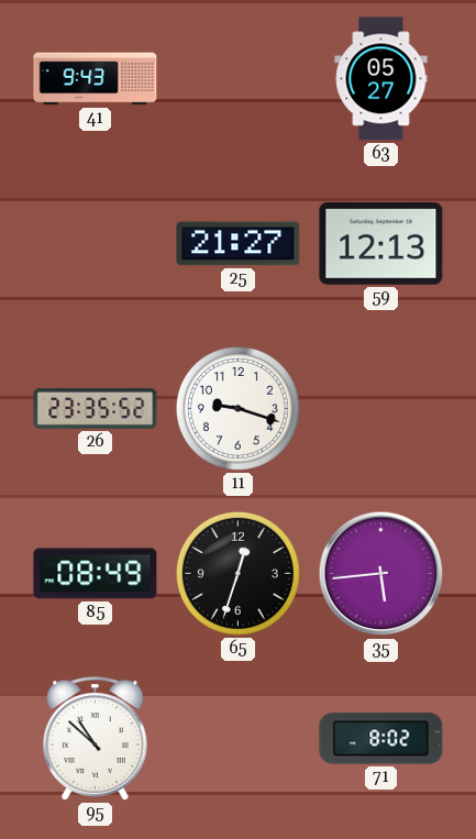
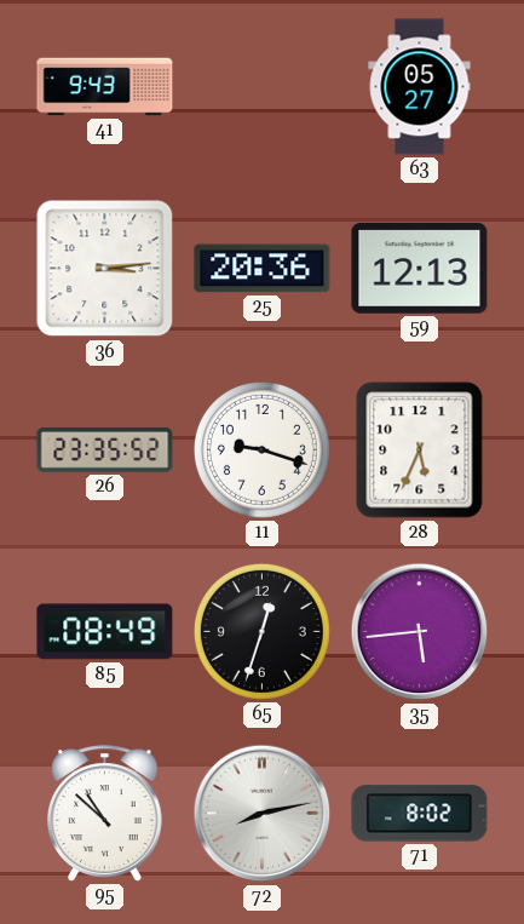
36: none -> 3:14
25: 21:27 -> 20:36
28: none -> 5:34
72: none -> 8:13
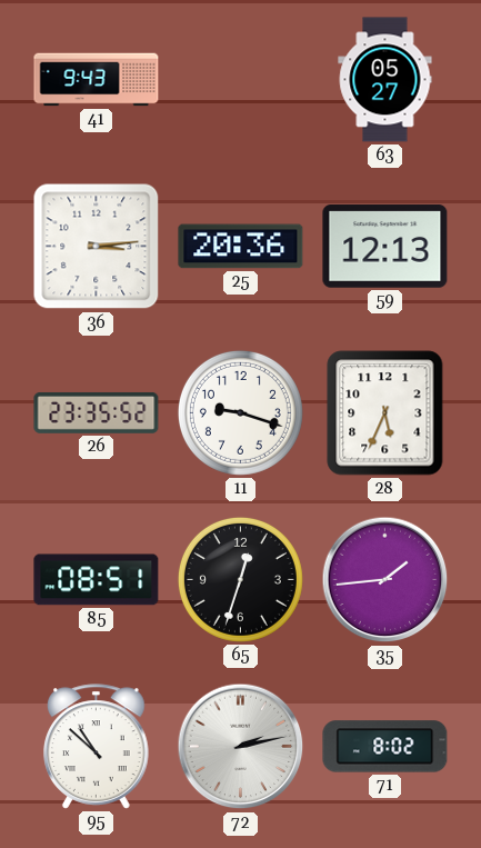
85: 08:49 -> 08:51
35: 5:44 -> 1:44
72: 8:13 -> 2:13
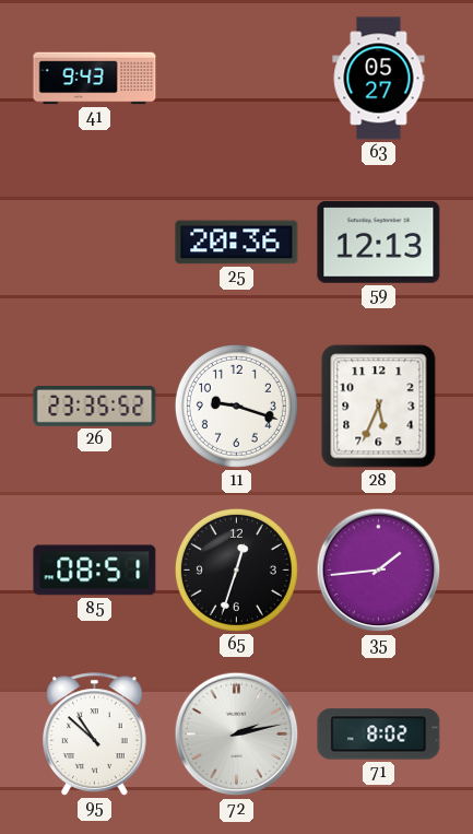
36: 3:14 -> none
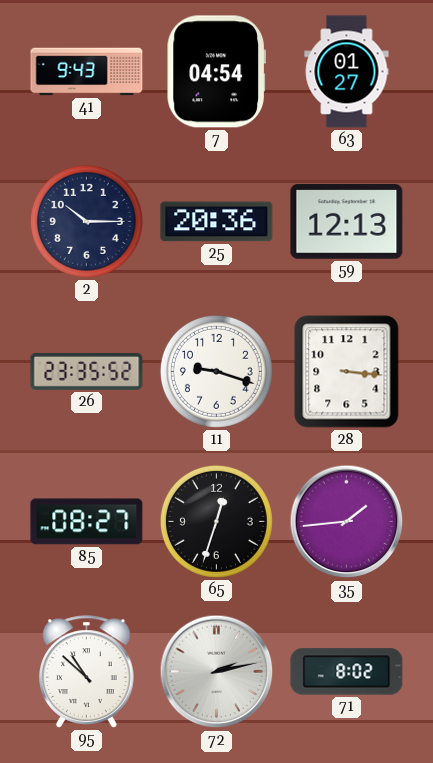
7: none -> 04:54
63: 05:27 -> 01:27
2: none -> 10:15
28: 5:34 -> 3:16
85: 08:51 -> 08:27
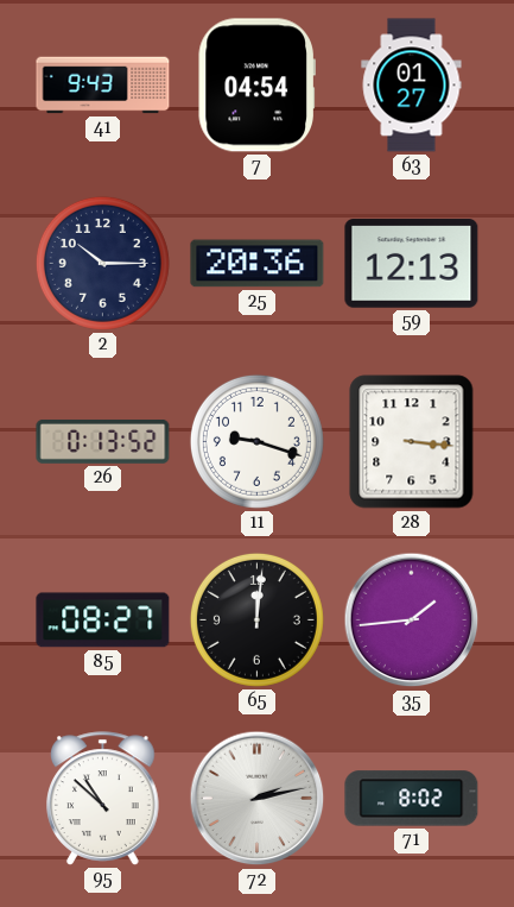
26: 23:35 -> 0:13
65: 12:33 -> 12:01
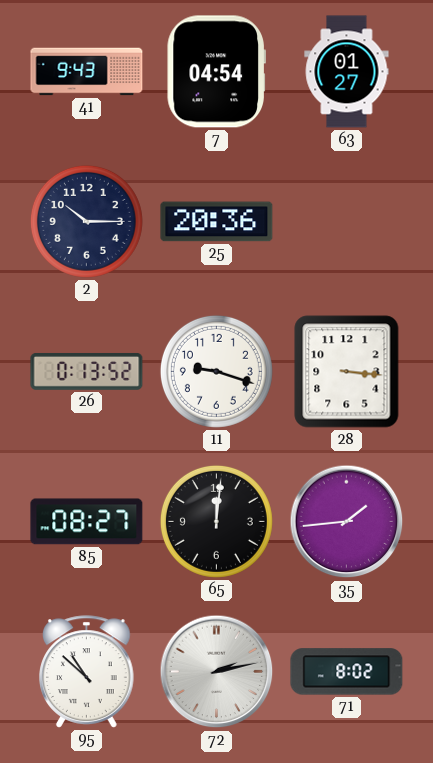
59: 12:13 -> none
